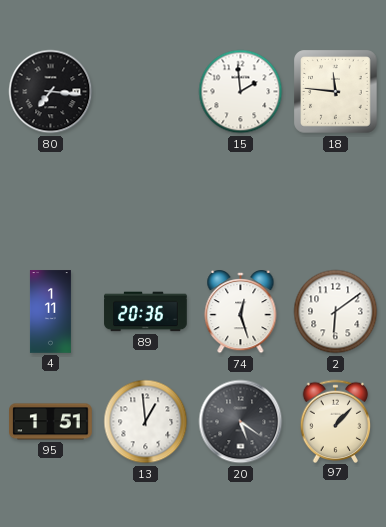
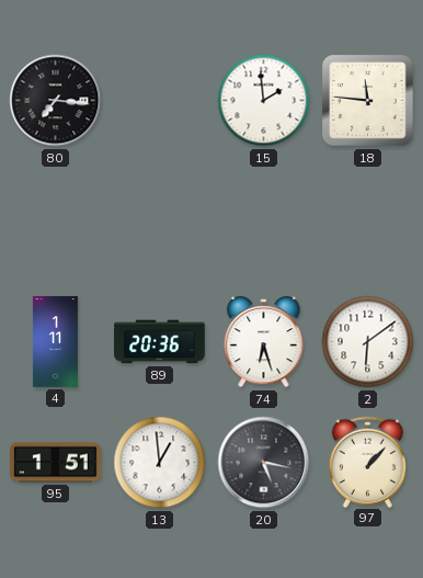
74: 12:27 -> 6:27
20: 5:21 -> 5:17
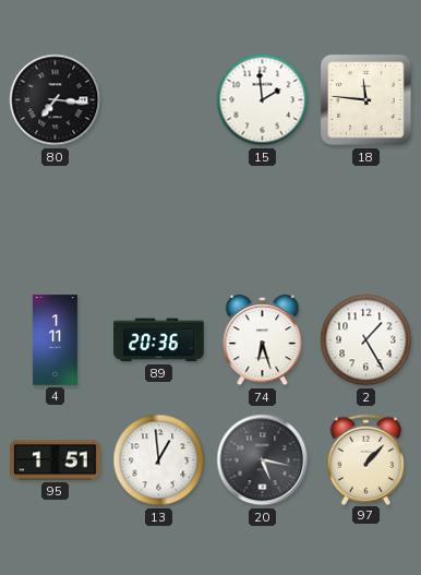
2: 6:09 -> 1:25
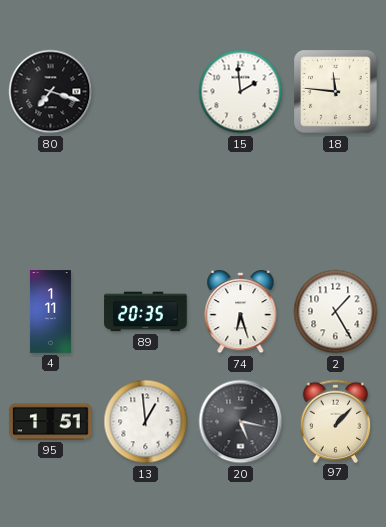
80: 7:16 -> 7:18
89: 20:36 -> 20:35
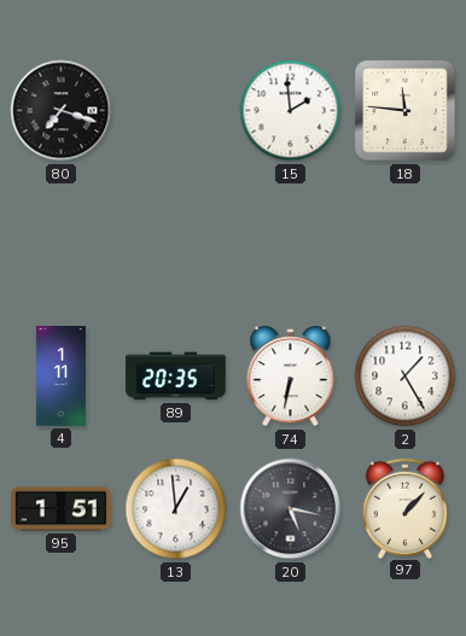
74: 6:27 -> 6:32
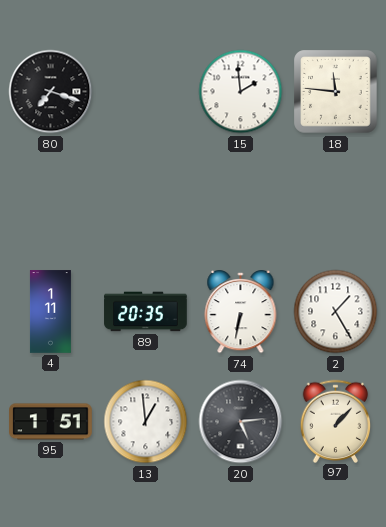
20: 5:17 -> 5:14
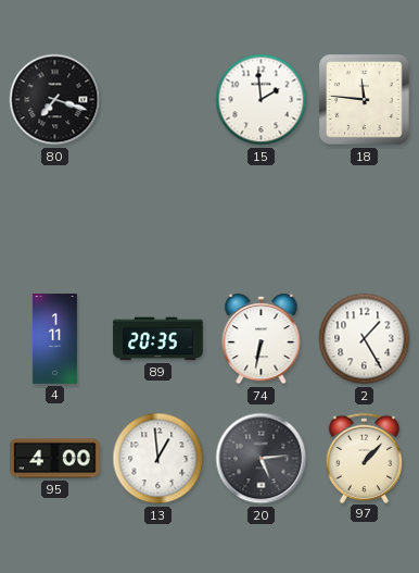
95: 1:51 -> 4:00
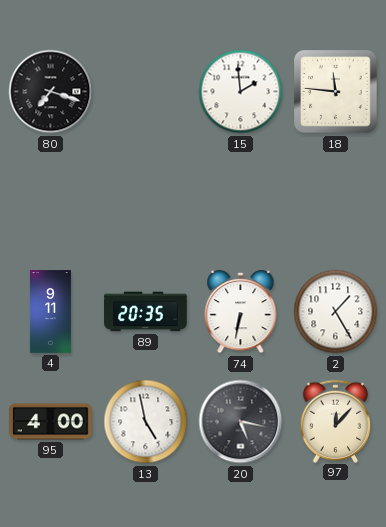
4: 1:11 -> 9:11
13: 12:59 -> 4:58
20: 5:14 -> 5:17
97: 1:07 -> 12:07
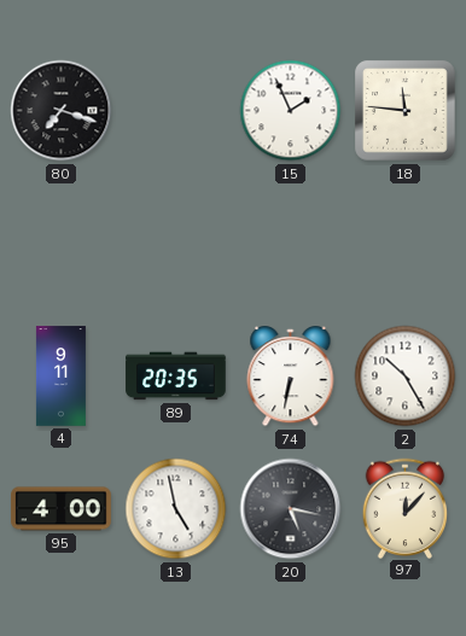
15: 1:59 -> 1:56
2: 1:25 -> 10:25
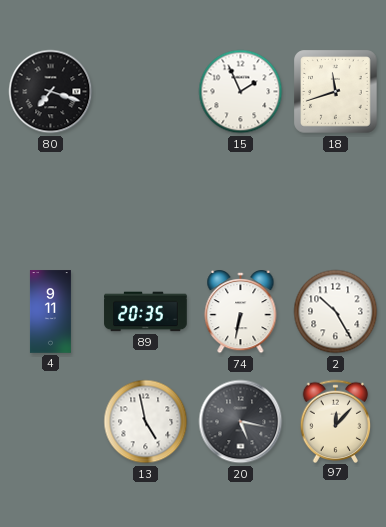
18: 11:46 -> 11:42
95: 4:00 -> none
